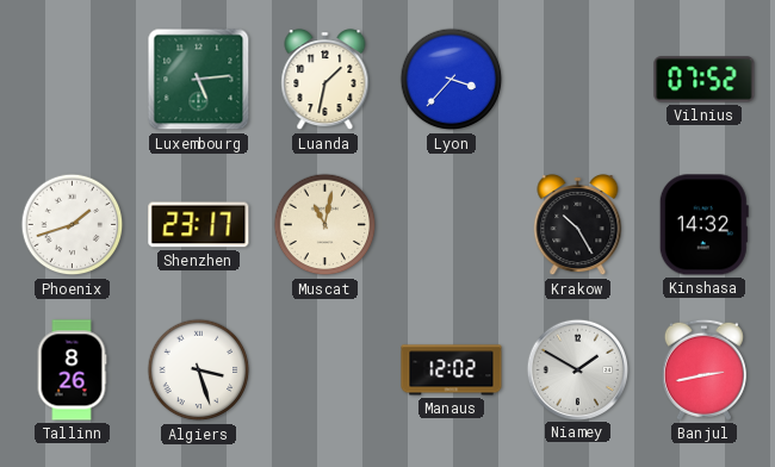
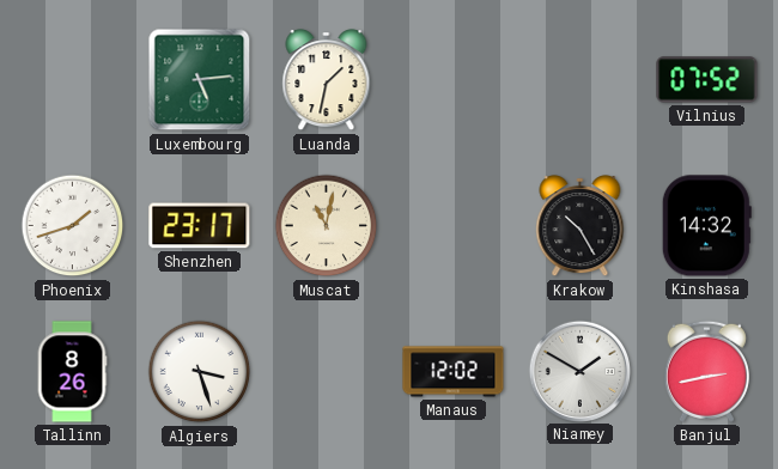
Lyon: 3:37 -> none
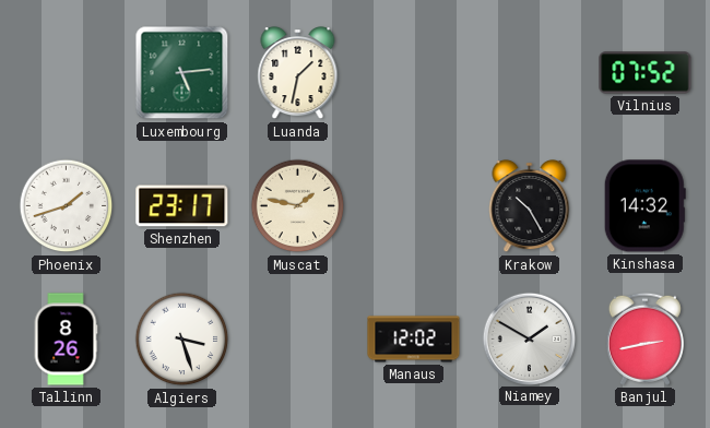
Muscat: 11:02 -> 1:47
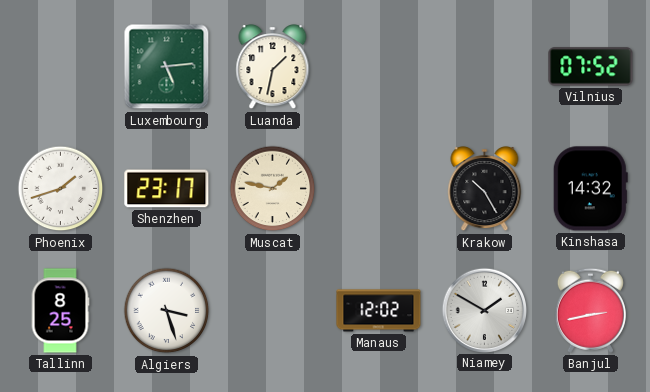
Tallinn: 8:26 -> 8:25
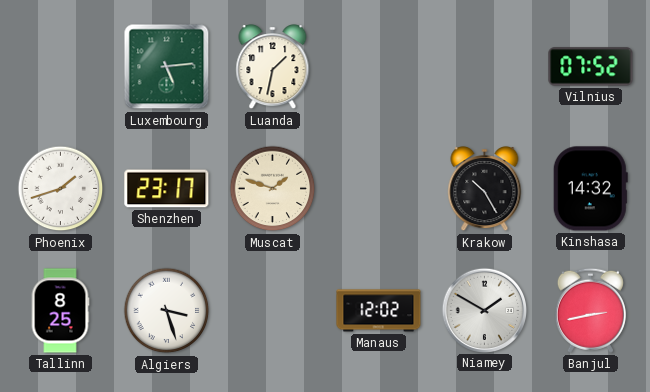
Muscat: 1:47 -> 1:48
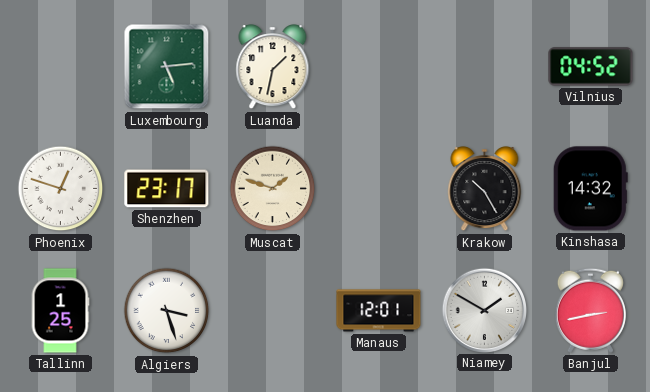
Vilnius: 07:52 -> 04:52
Phoenix: 1:42 -> 12:48
Tallinn: 8:25 -> 1:25
Manaus: 12:02 -> 12:01
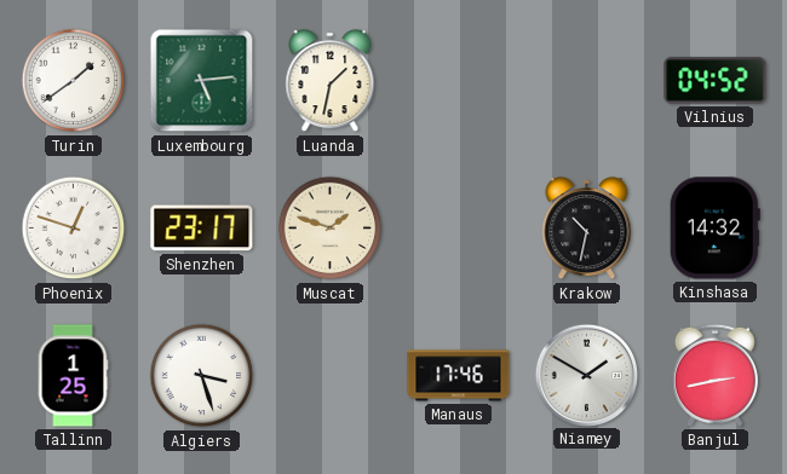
Turin: none -> 1:39
Krakow: 10:25 -> 10:32
Manaus: 12:01 -> 17:46
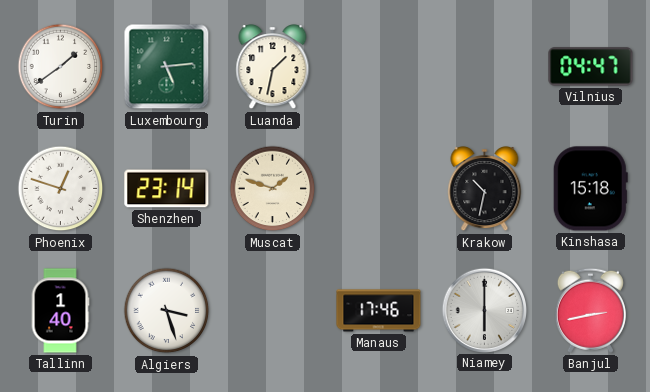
Vilnius: 04:52 -> 04:47
Shenzhen: 23:17 -> 23:14
Kinshasa: 14:32 -> 15:18
Tallinn: 1:25 -> 1:40
Niamey: 1:50 -> 6:00
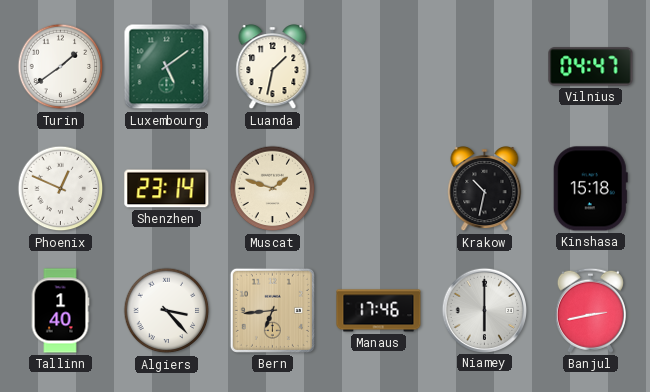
Luxembourg: 5:14 -> 5:09
Phoenix: 12:48 -> 12:49
Algiers: 3:27 -> 3:23
Bern: none -> 6:44
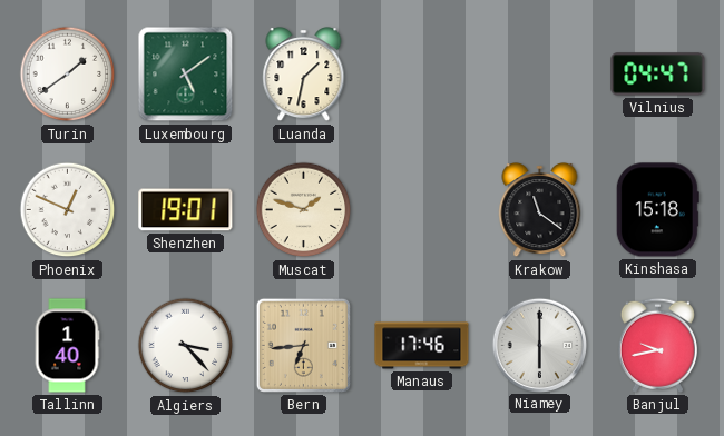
Shenzhen: 23:14 -> 19:01
Krakow: 10:32 -> 11:21
Banjul: 2:43 -> 9:43
